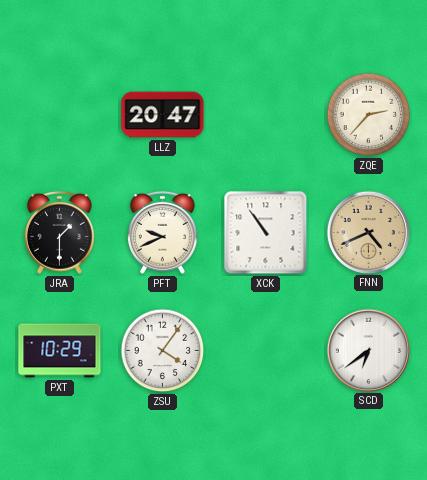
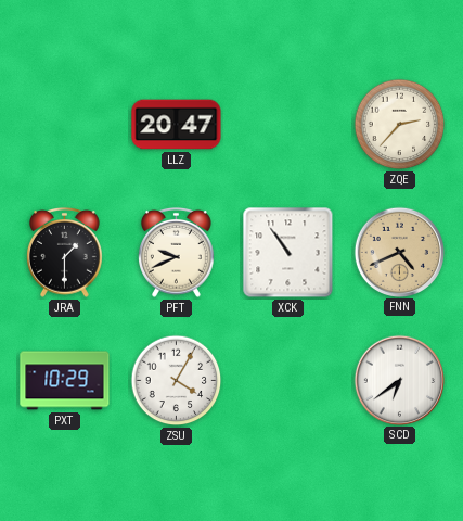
ZSU: 4:06 -> 4:05
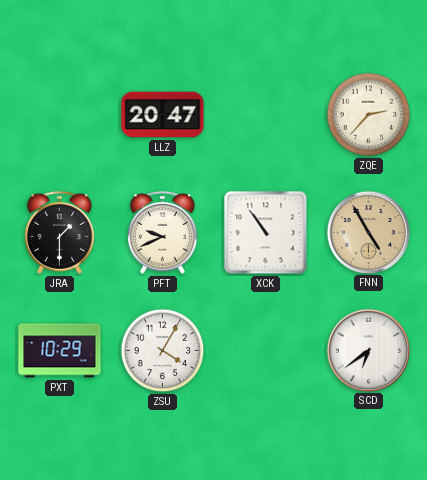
FNN: 4:41 -> 4:55
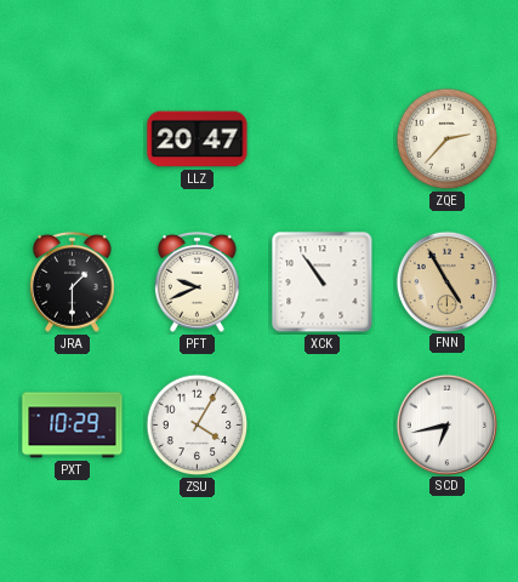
SCD: 6:39 -> 6:43
